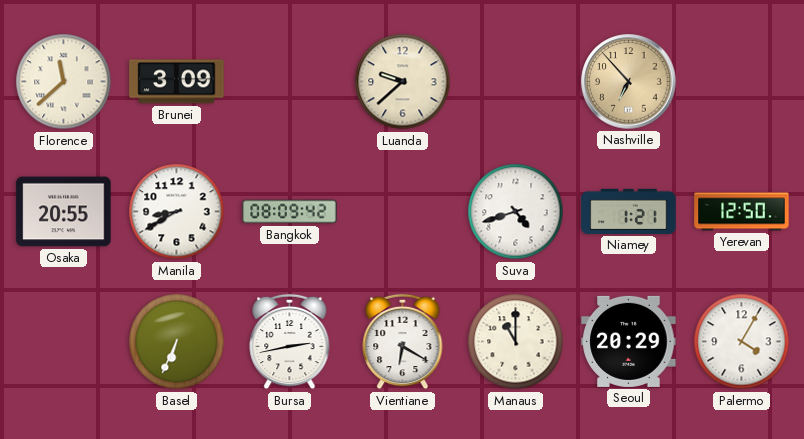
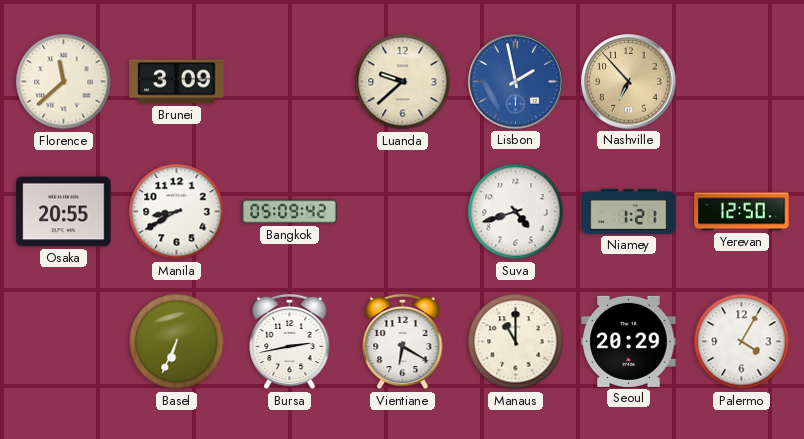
Lisbon: none -> 1:58
Bangkok: 08:09 -> 05:09
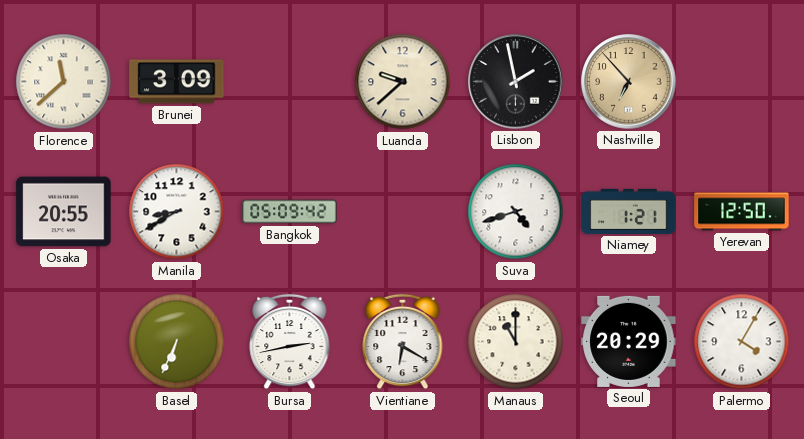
Lisbon dial: blue -> black
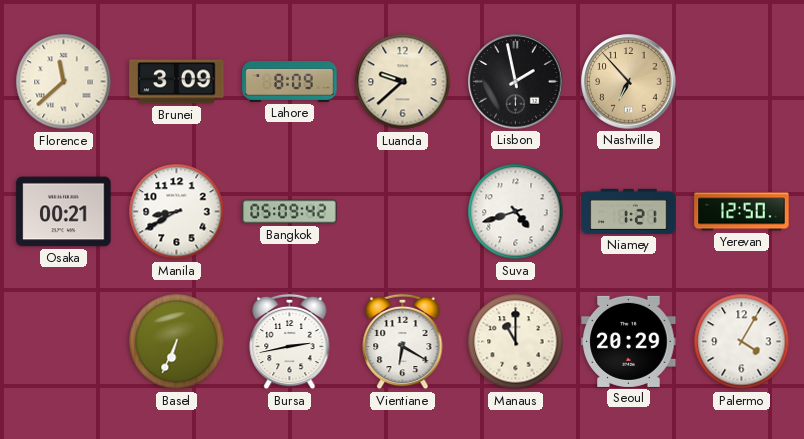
Lahore: none -> 8:09
Osaka: 20:55 -> 00:21
